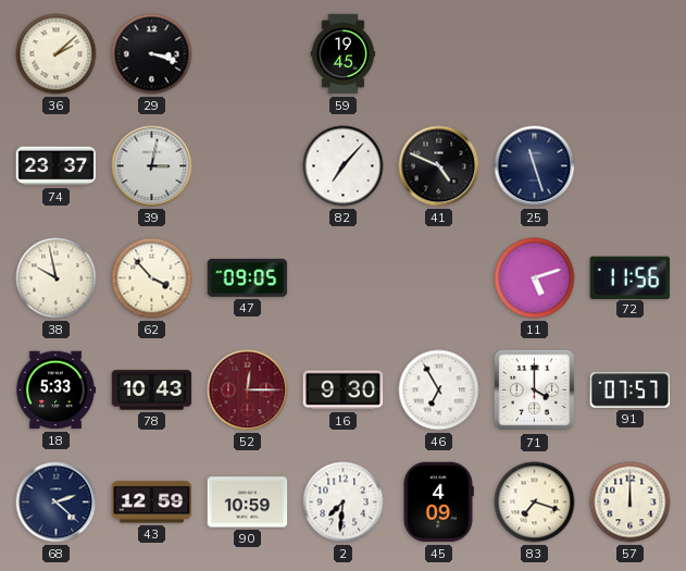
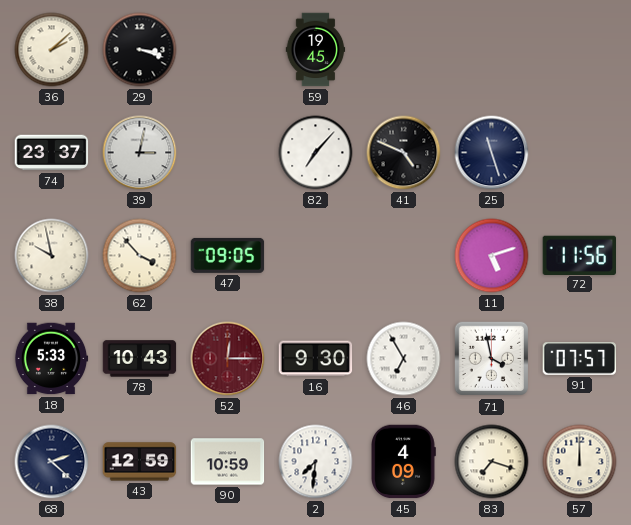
71: 4:00 -> 3:58
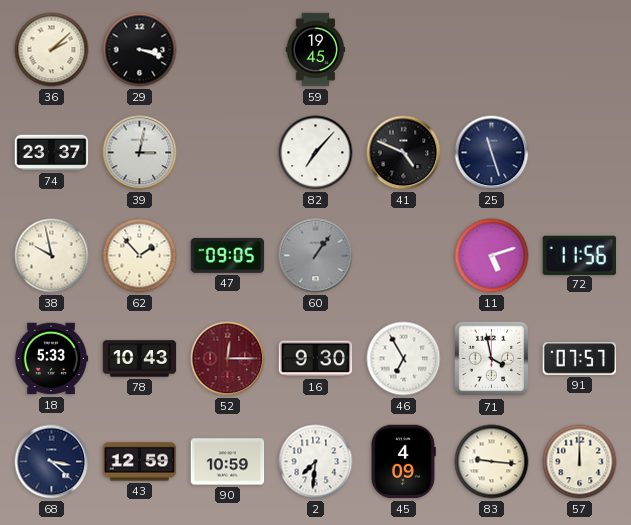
62: 3:53 -> 1:53
60: none -> 1:06
68: 2:22 -> 3:22
83: 7:18 -> 9:16
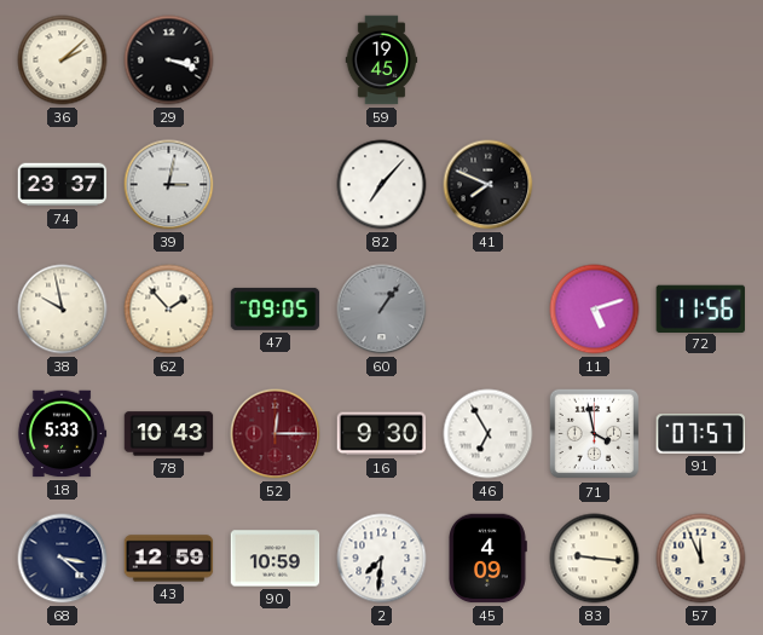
41: 4:49 -> 7:49
25: 11:27 -> none
57: 12:00 -> 11:56
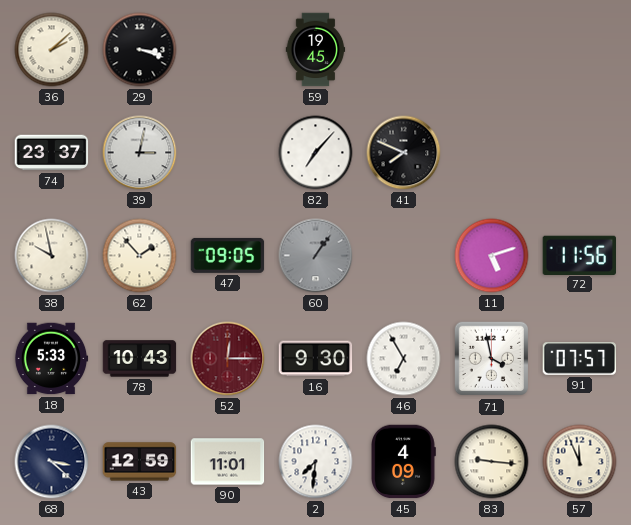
90: 10:59 -> 11:01
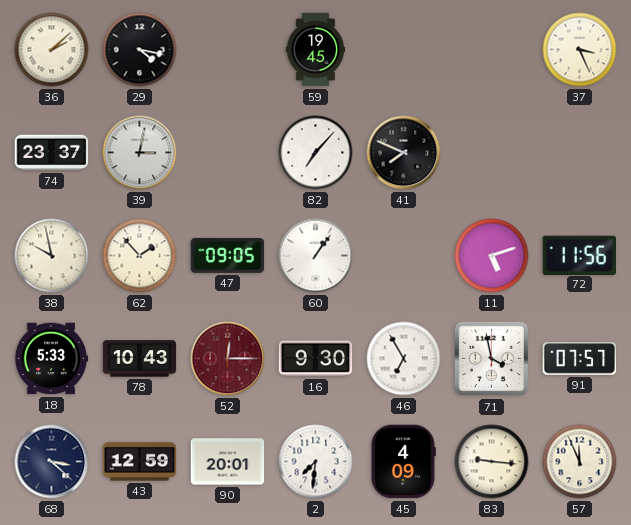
29: 3:18 -> 4:17
37: none -> 3:26
60 dial: grey -> white
90: 11:01 -> 20:01
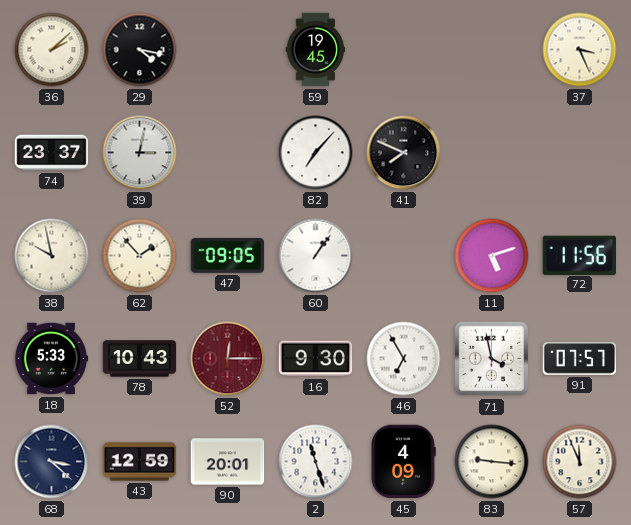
2: 7:31 -> 11:27
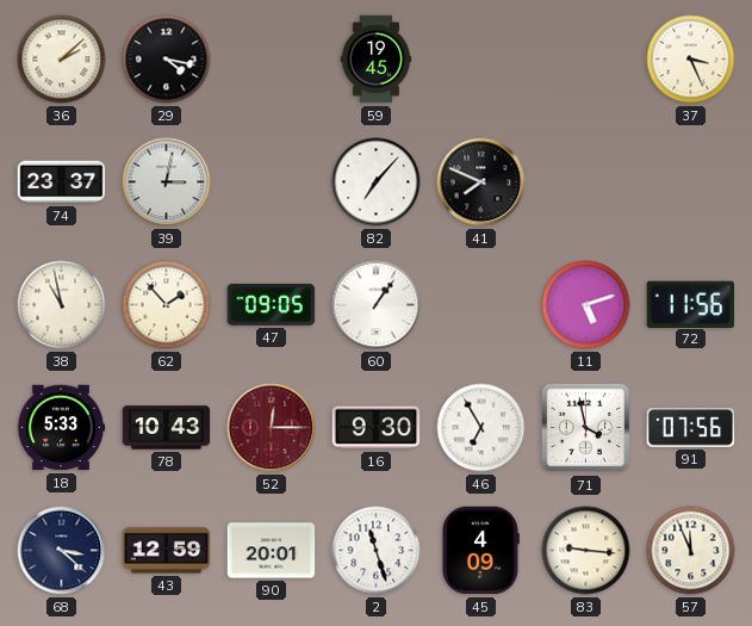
38: 9:58 -> 10:58
91: 07:57 -> 07:56
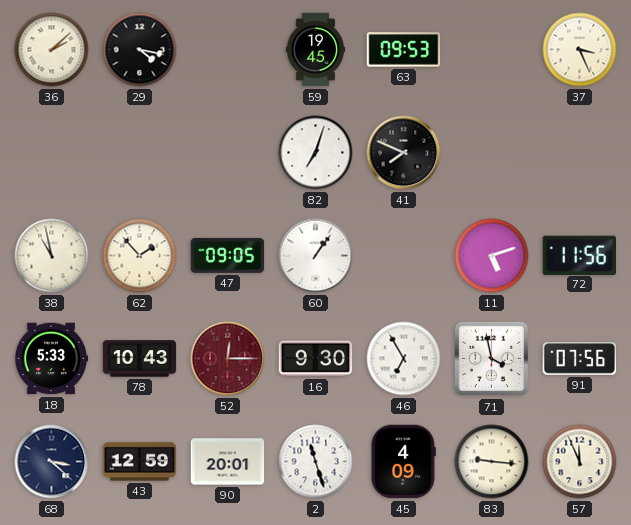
63: none -> 09:53
74: 23:37 -> none
39: 3:02 -> none
82: 7:07 -> 7:03
